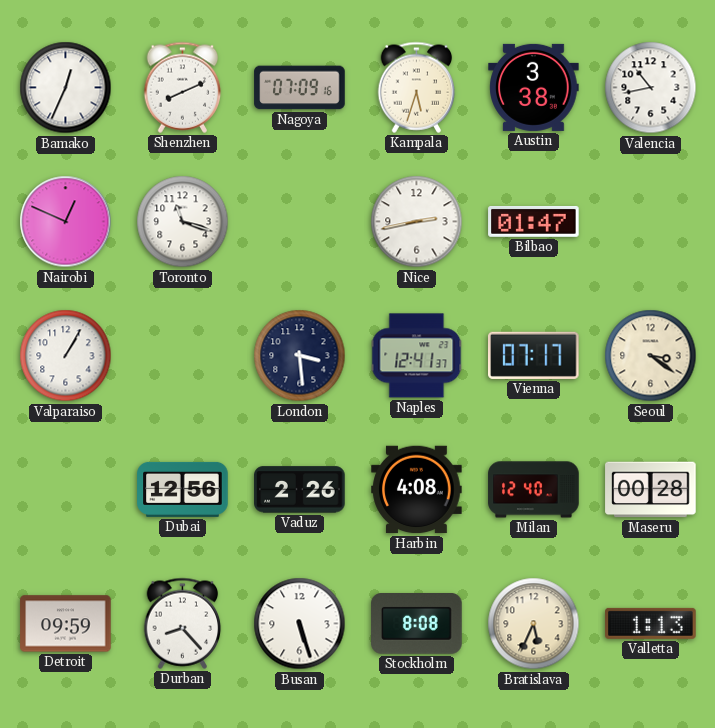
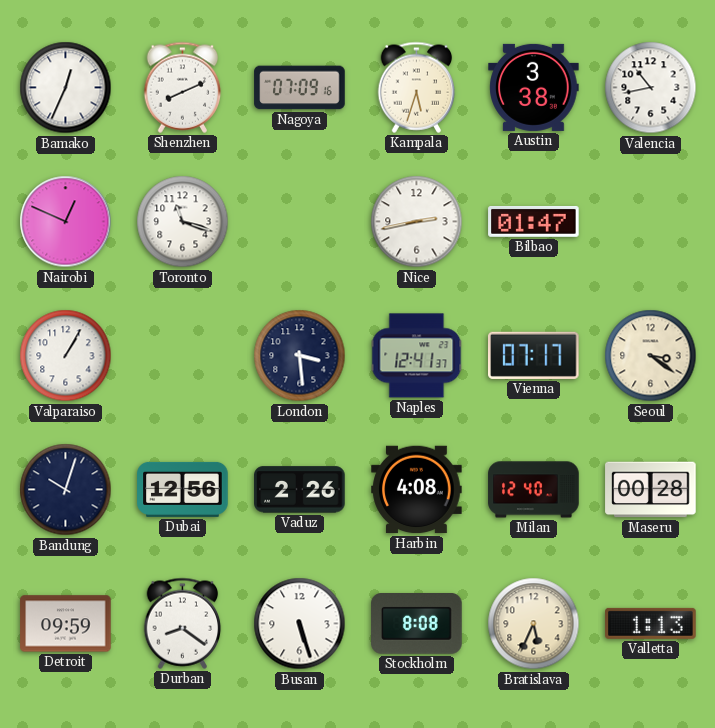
Bandung: none -> 10:03
Durban: 8:23 -> 8:21
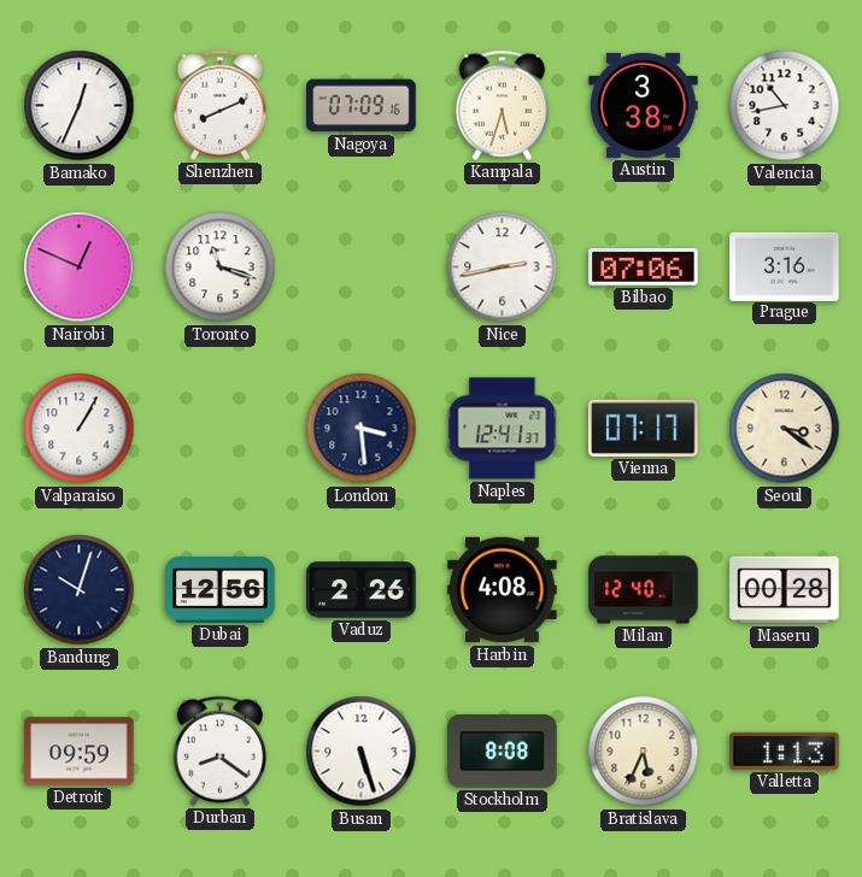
Bilbao: 01:47 -> 07:06
Prague: none -> 3:16
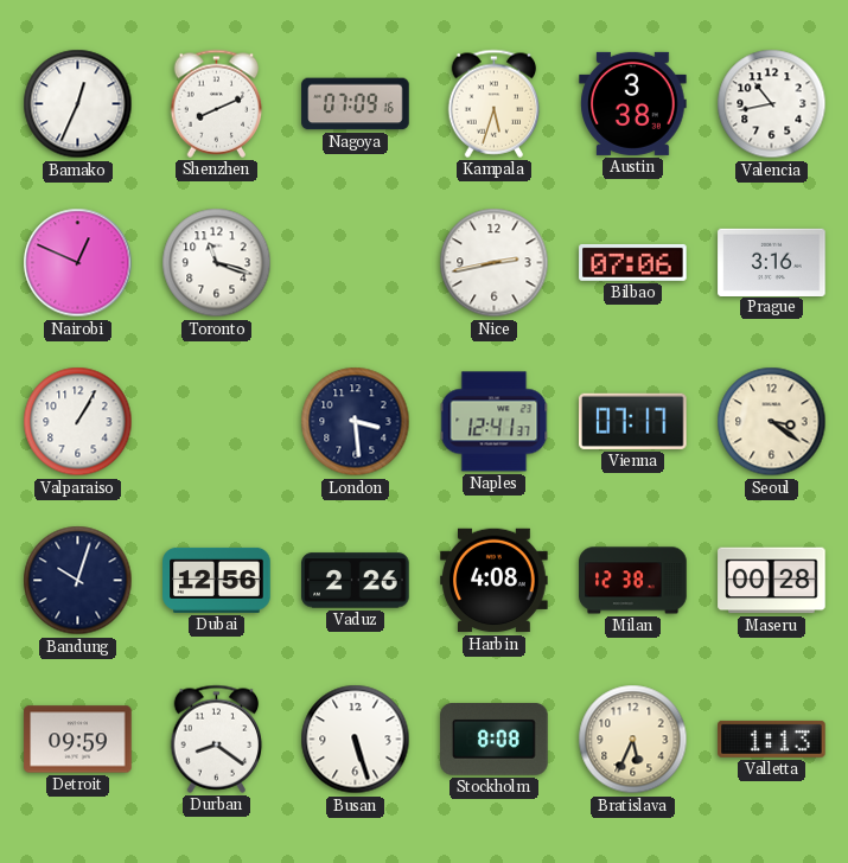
Milan: 12:40 -> 12:38
